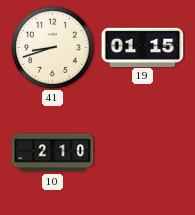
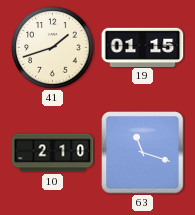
41: 8:42 -> 1:42
63: none -> 11:18
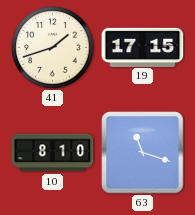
19: 01:15 -> 17:15
10: 2:10 -> 8:10
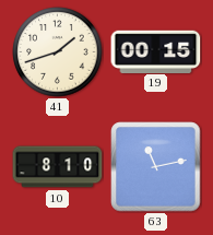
19: 17:15 -> 00:15
63: 11:18 -> 11:13
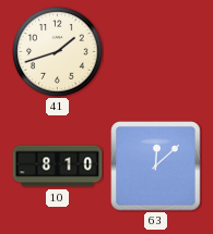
19: 00:15 -> none
63: 11:13 -> 12:08
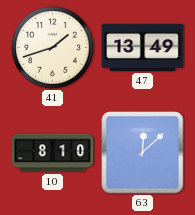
47: none -> 13:49
